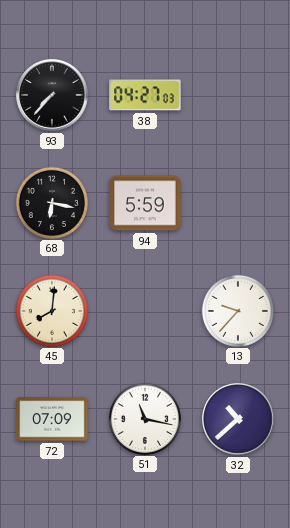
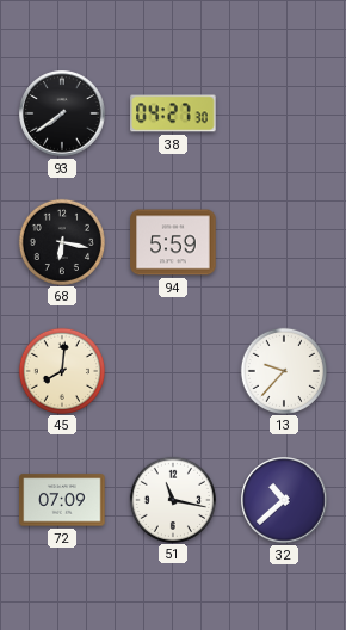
93: 7:37 -> 7:39
38: 04:27:03 -> 04:27:30
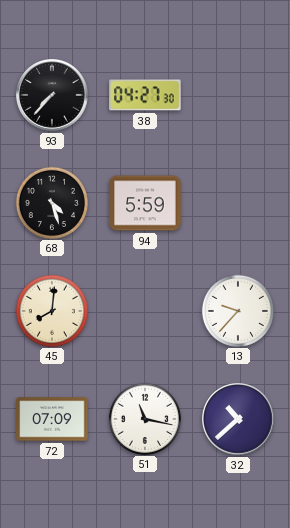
93: 7:39 -> 7:37
68: 6:17 -> 4:27
